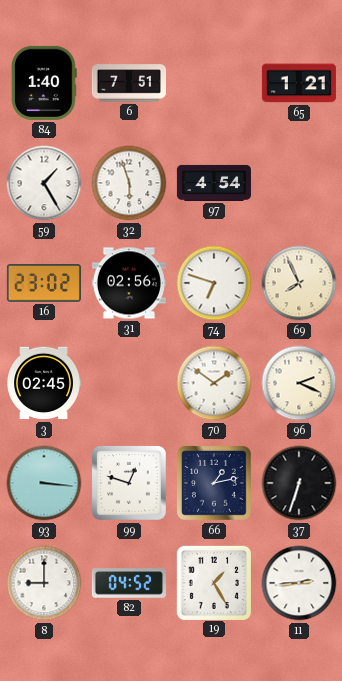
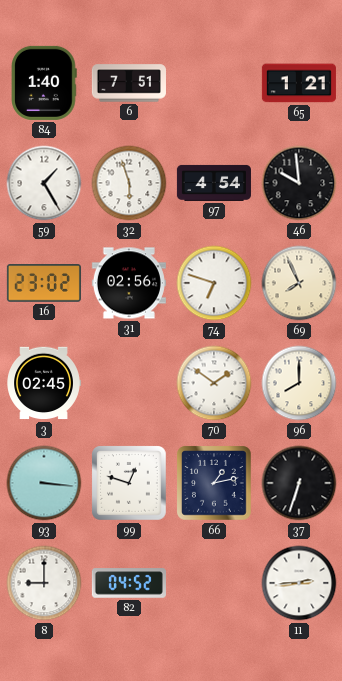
46: none -> 9:59
96: 2:19 -> 8:00
19: 1:25 -> none
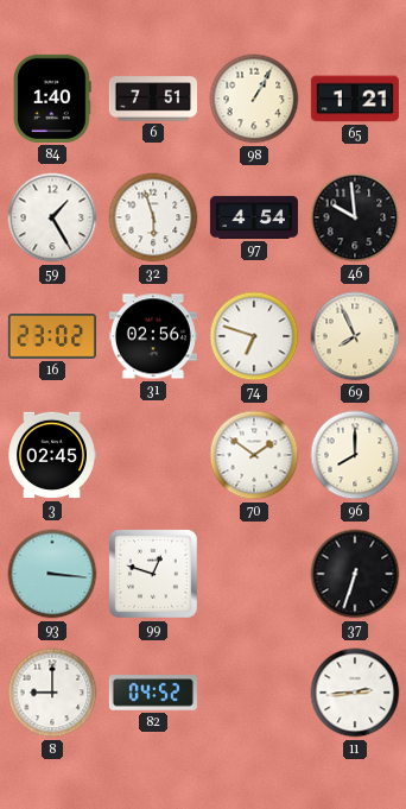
98: none -> 1:05
66: 1:13 -> none
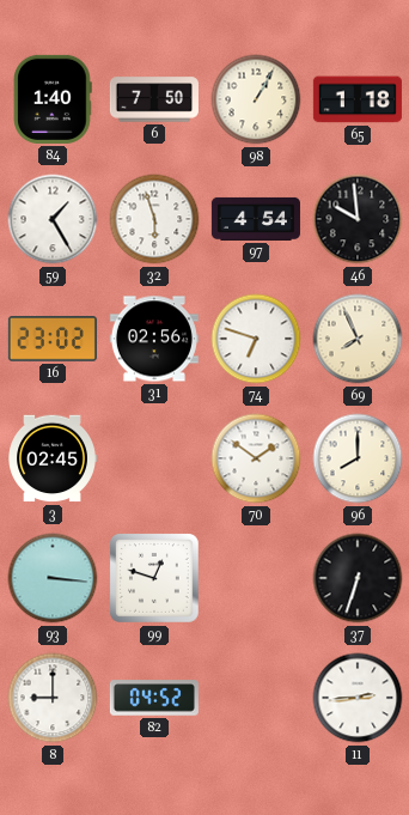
6: 7:51 -> 7:50
65: 1:21 -> 1:18
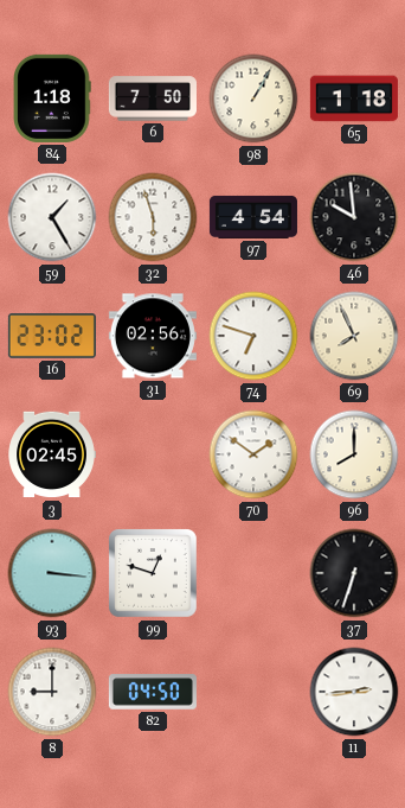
84: 1:40 -> 1:18
82: 04:52 -> 04:50
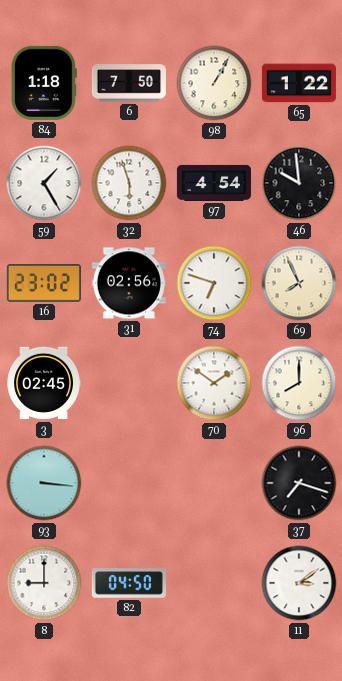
65: 1:18 -> 1:22
99: 12:48 -> none
37: 6:33 -> 7:18
11: 2:44 -> 3:09
